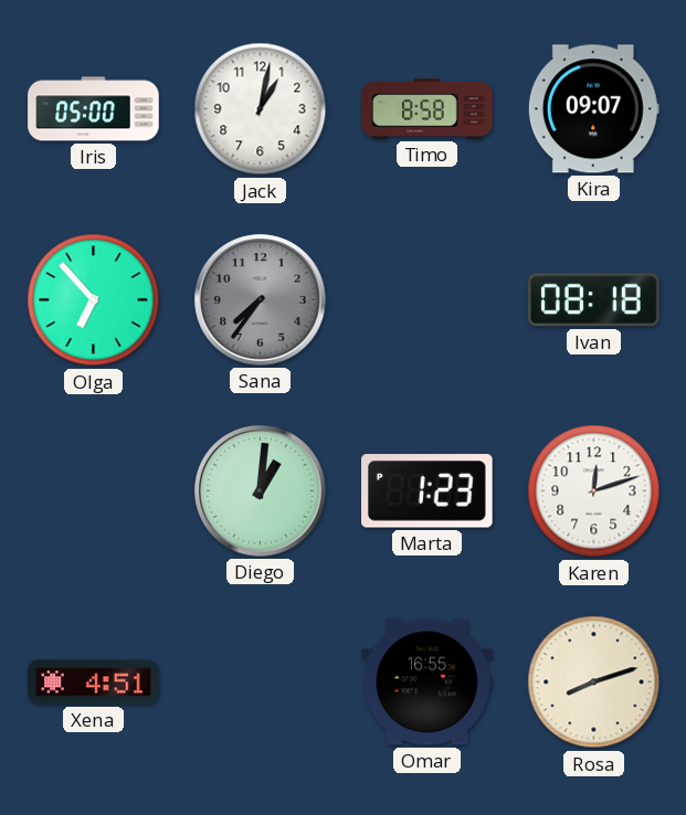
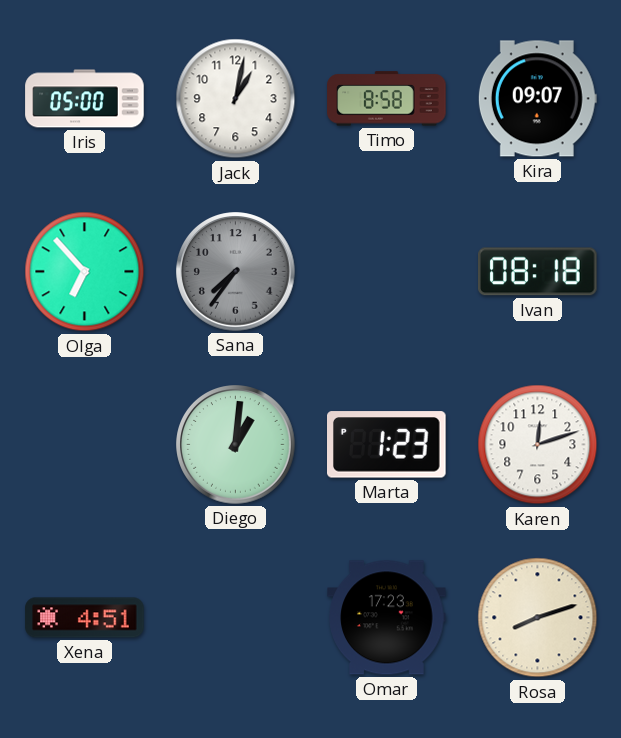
Omar: 16:55 -> 17:23
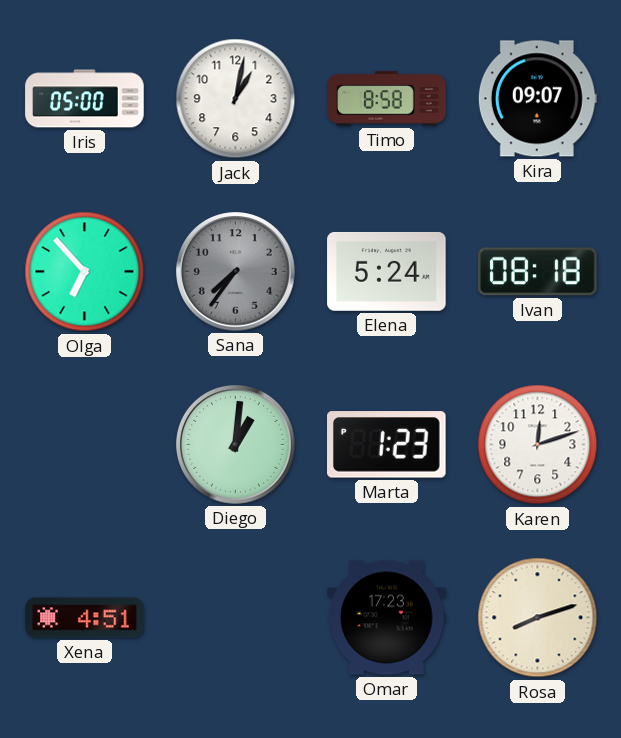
Elena: none -> 5:24
